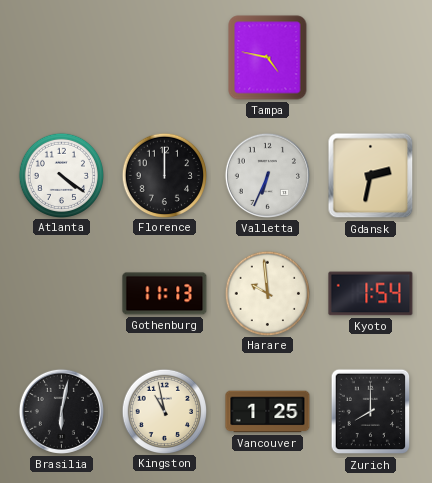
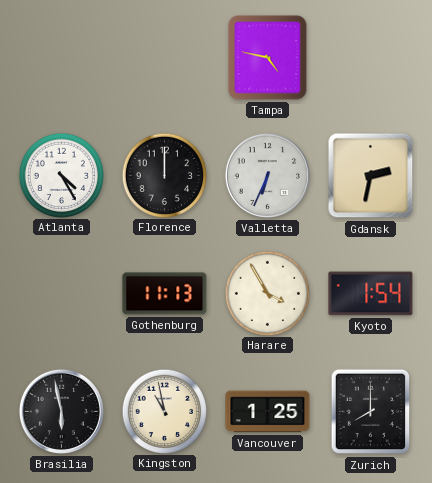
Atlanta: 4:21 -> 4:25
Harare: 9:59 -> 3:55
Brasilia: 6:02 -> 5:58
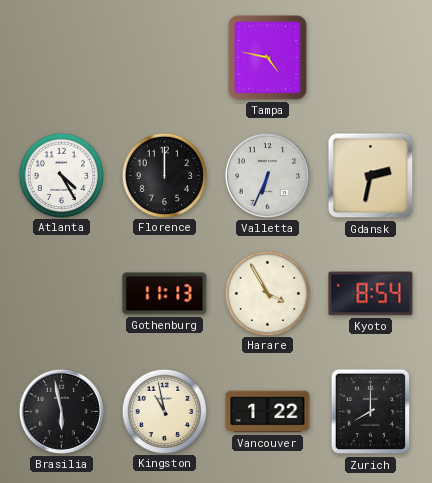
Kyoto: 1:54 -> 8:54
Vancouver: 1:25 -> 1:22
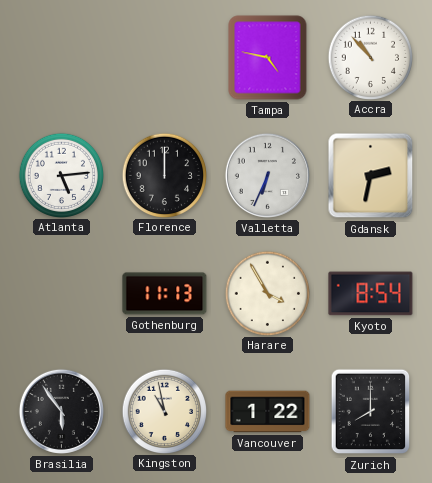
Accra: none -> 10:53
Atlanta: 4:25 -> 5:14
Brasilia: 5:58 -> 5:54
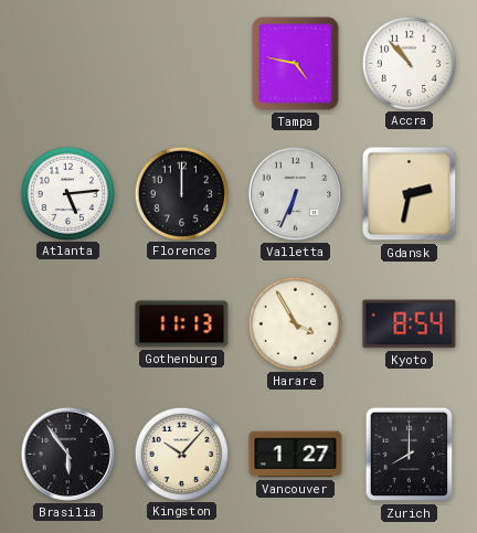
Kingston: 10:58 -> 10:07
Vancouver: 1:22 -> 1:27
